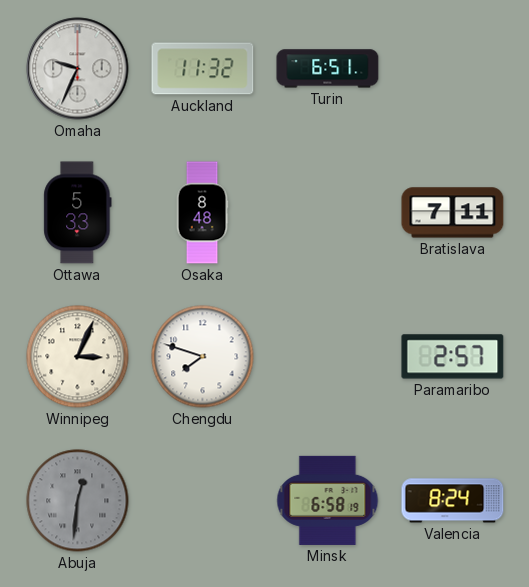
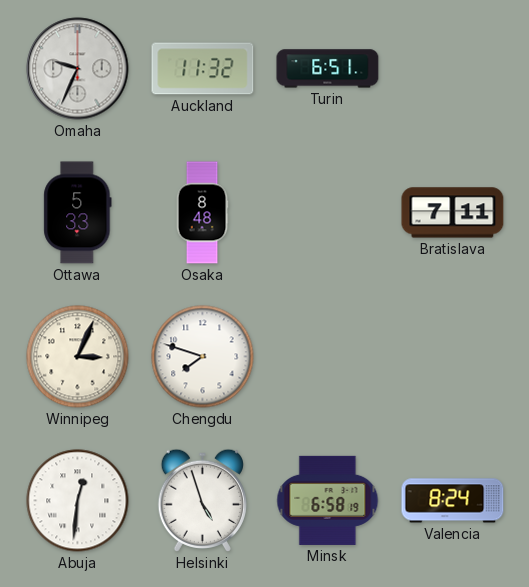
Paramaribo: 2:57 -> none
Abuja dial: grey -> white
Helsinki: none -> 4:57
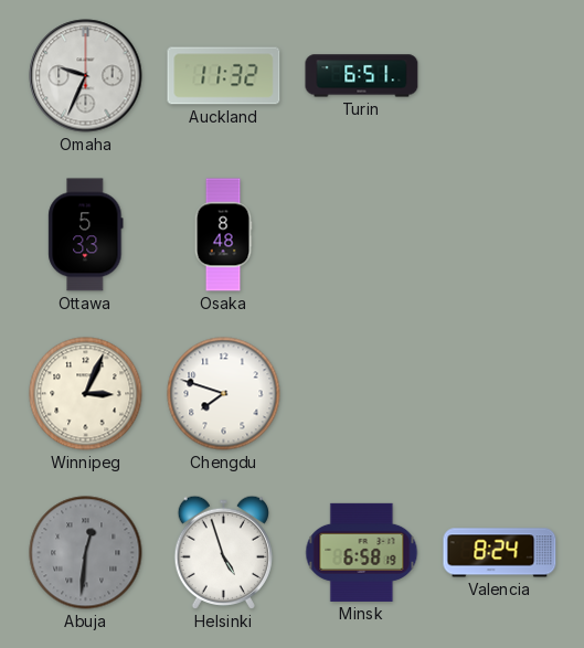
Bratislava: 7:11 -> none
Abuja dial: white -> grey
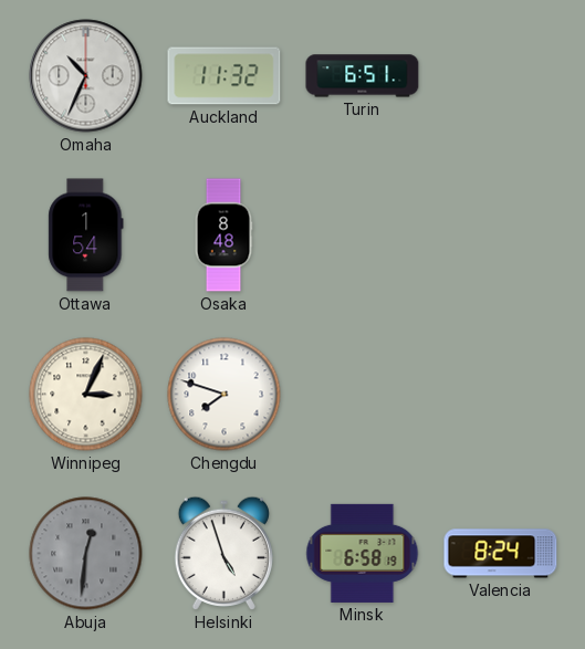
Omaha: 9:34 -> 10:34
Ottawa: 5:33 -> 1:54
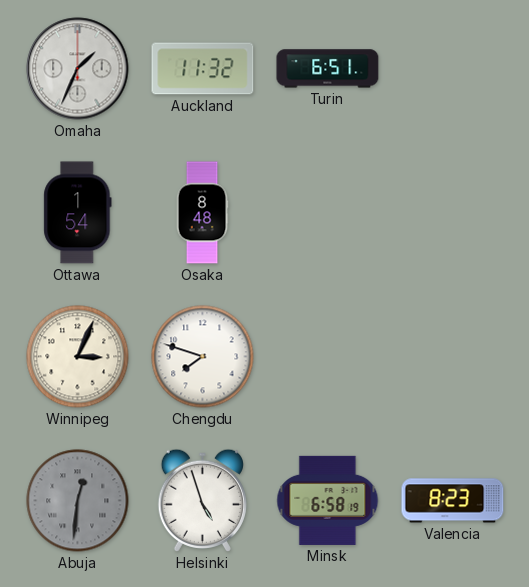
Omaha: 10:34 -> 1:34
Valencia: 8:24 -> 8:23
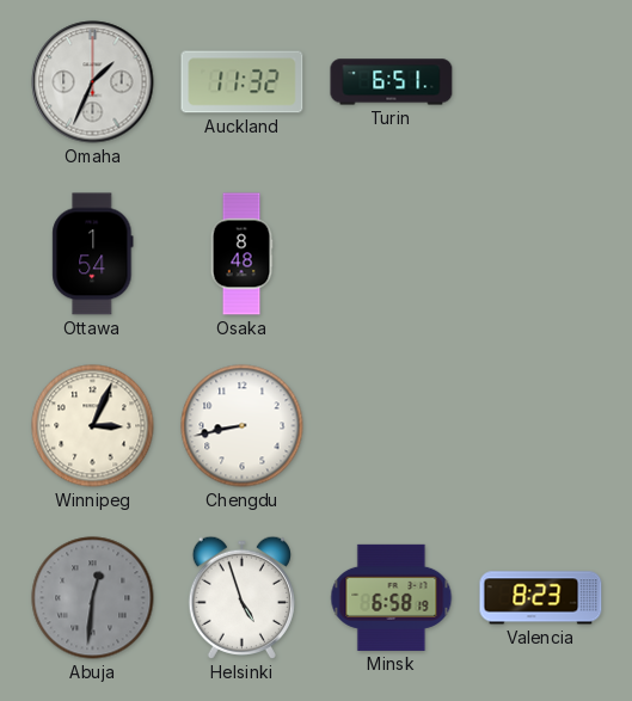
Chengdu: 7:48 -> 8:43
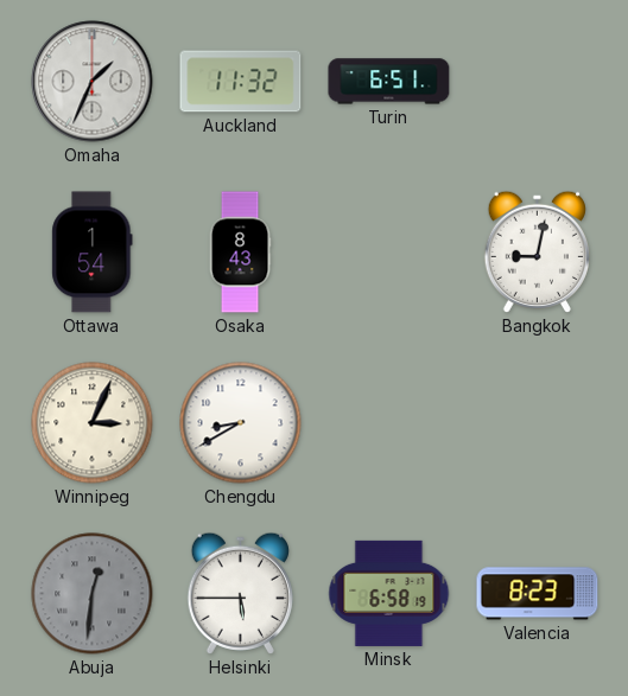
Osaka: 8:48 -> 8:43
Bangkok: none -> 9:02
Chengdu: 8:43 -> 8:40
Helsinki: 4:57 -> 5:45
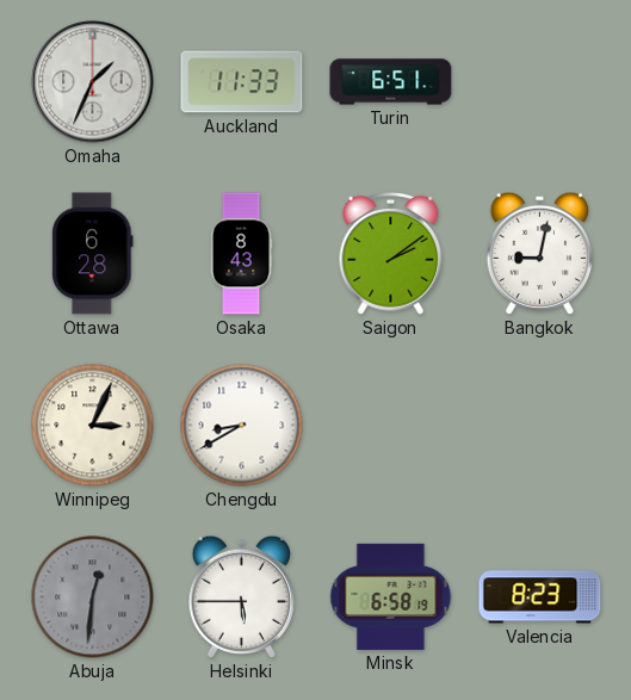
Auckland: 11:32 -> 11:33
Ottawa: 1:54 -> 6:28
Saigon: none -> 2:09
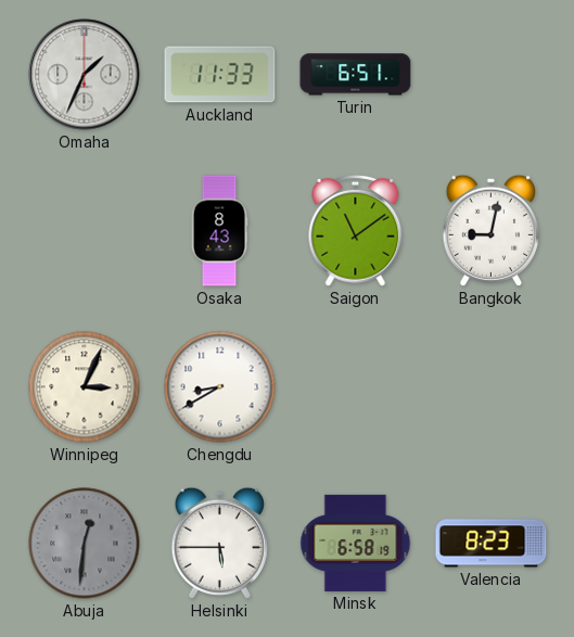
Ottawa: 6:28 -> none
Saigon: 2:09 -> 11:09
